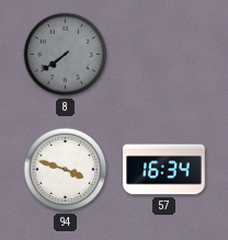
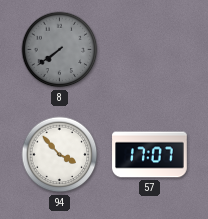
94: 3:48 -> 3:53
57: 16:34 -> 17:07
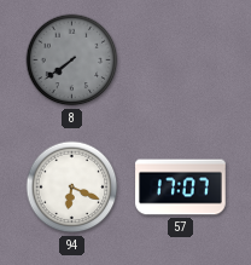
94: 3:53 -> 6:19
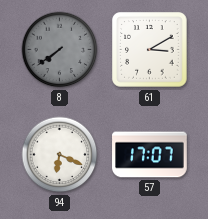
61: none -> 3:10
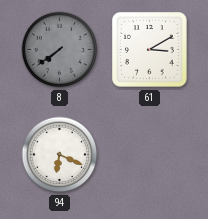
57: 17:07 -> none
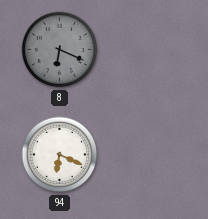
8: 7:39 -> 6:19
61: 3:10 -> none
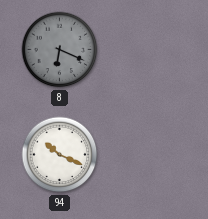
94: 6:19 -> 10:19
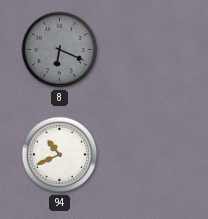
94: 10:19 -> 10:41
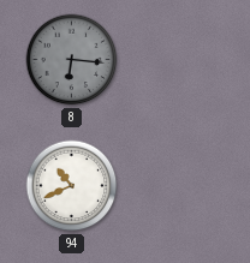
8: 6:19 -> 6:16
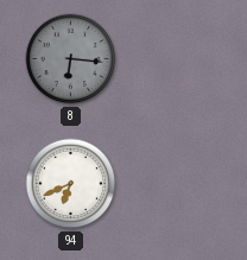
94: 10:41 -> 6:41
